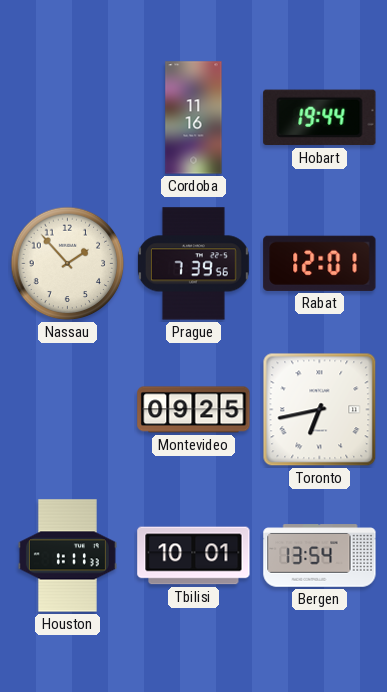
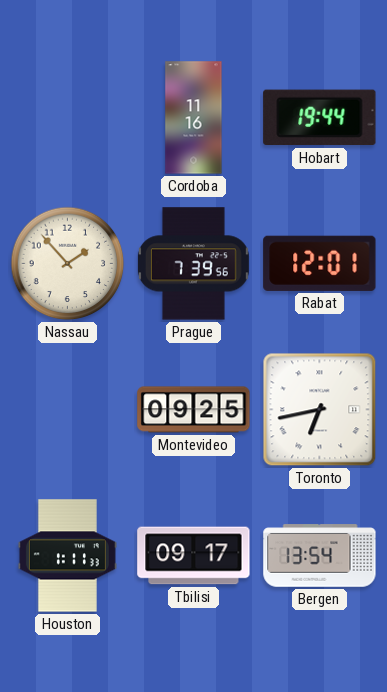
Tbilisi: 10:01 -> 09:17
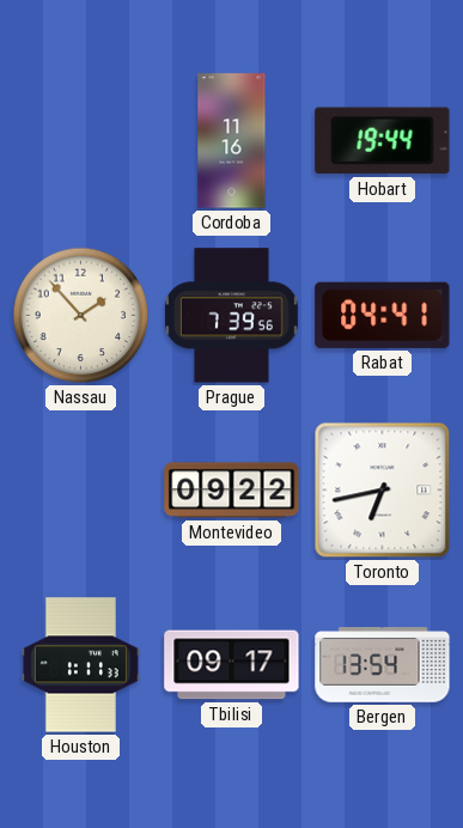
Rabat: 12:01 -> 04:41
Montevideo: 09:25 -> 09:22
